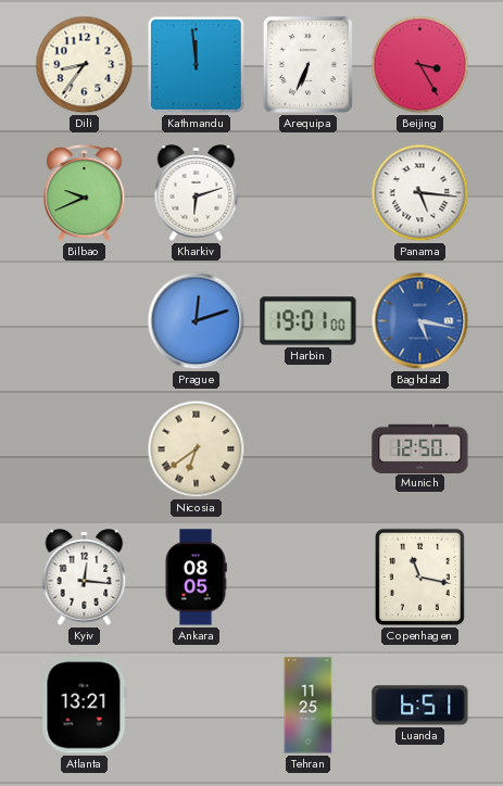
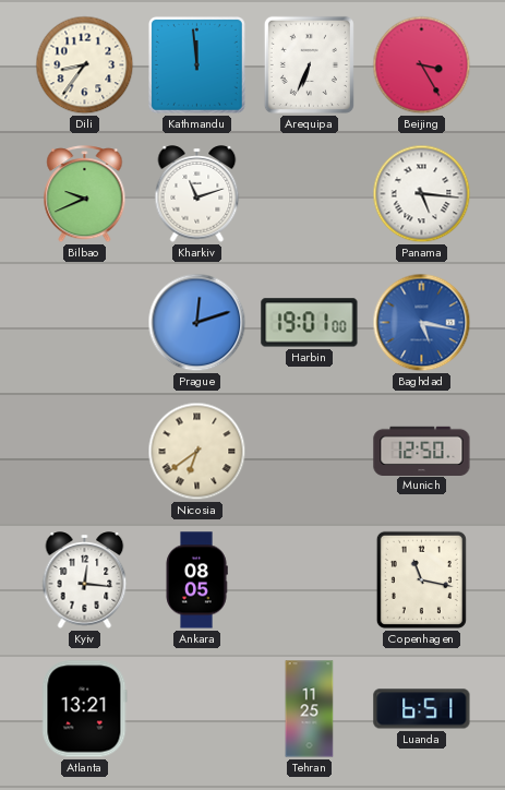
Kharkiv: 6:12 -> 11:12
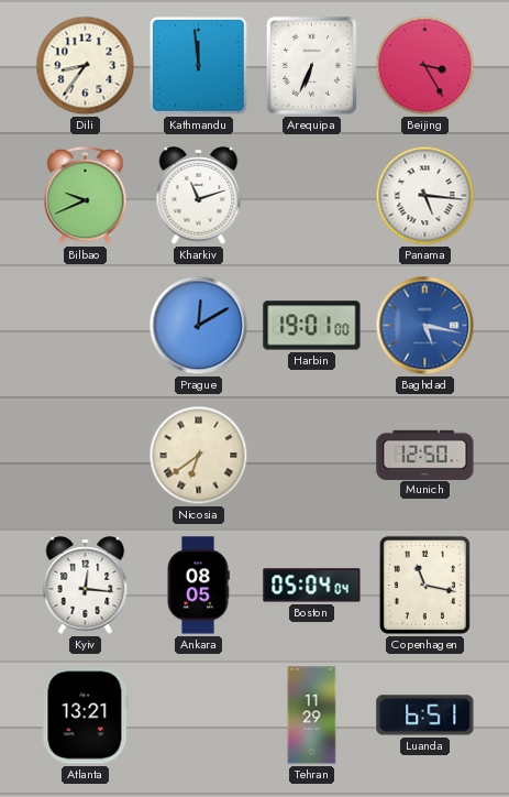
Prague: 12:12 -> 12:10
Boston: none -> 05:04
Tehran: 11:25 -> 11:29
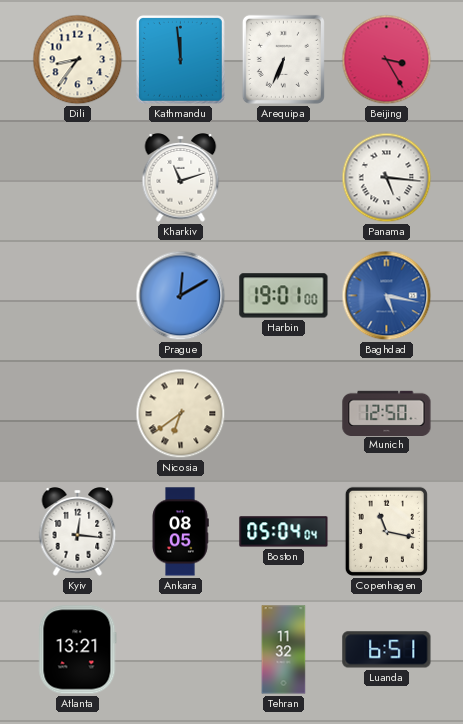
Bilbao: 9:41 -> none
Tehran: 11:29 -> 11:32
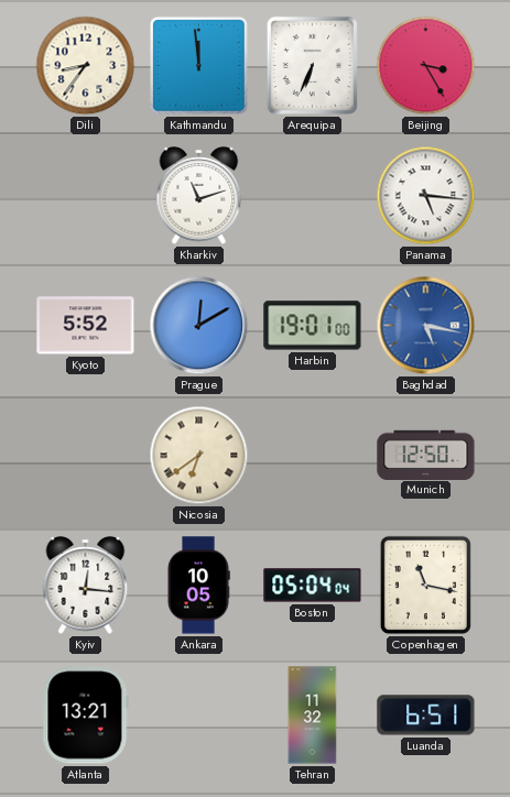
Kyoto: none -> 5:52
Ankara: 08:05 -> 10:05
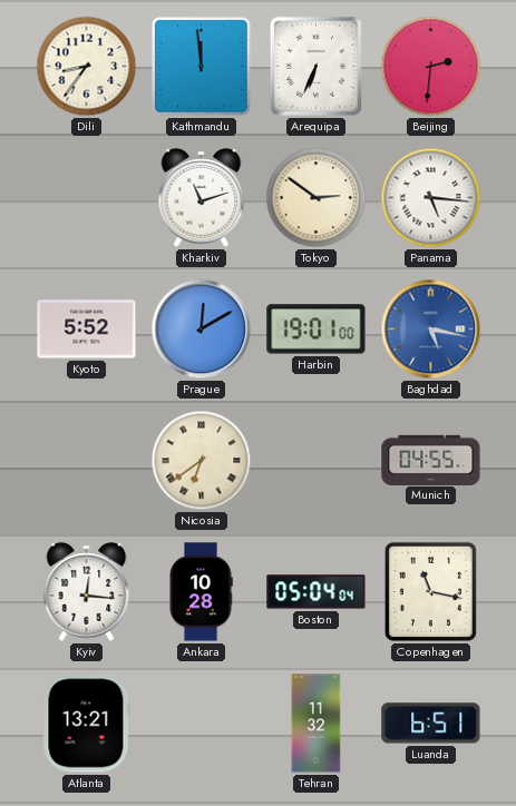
Beijing: 3:25 -> 2:31
Tokyo: none -> 2:51
Munich: 12:50 -> 04:55
Ankara: 10:05 -> 10:28
